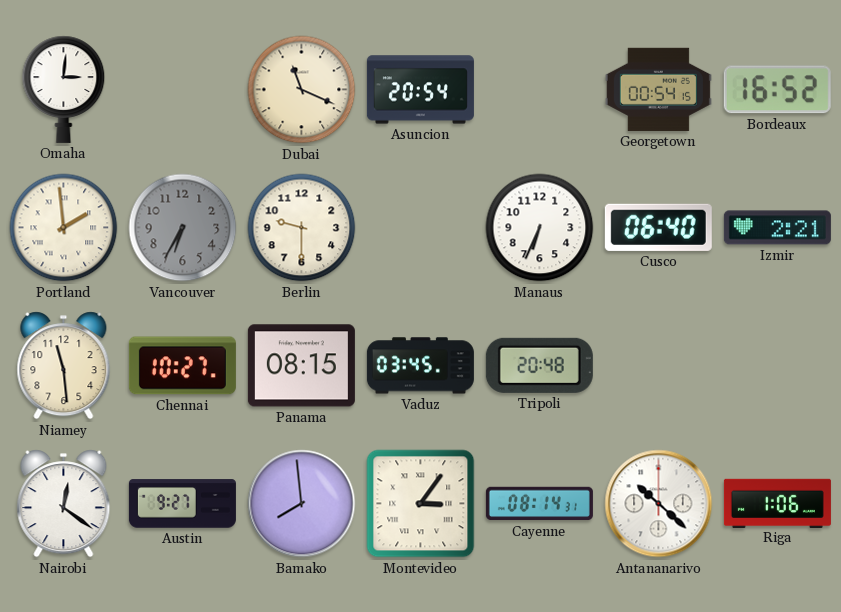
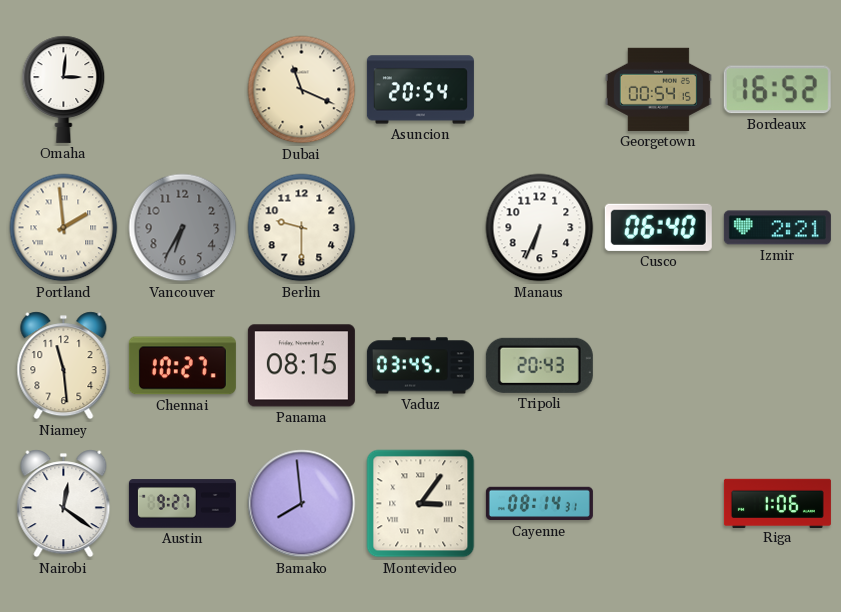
Tripoli: 20:48 -> 20:43
Antananarivo: 10:22 -> none
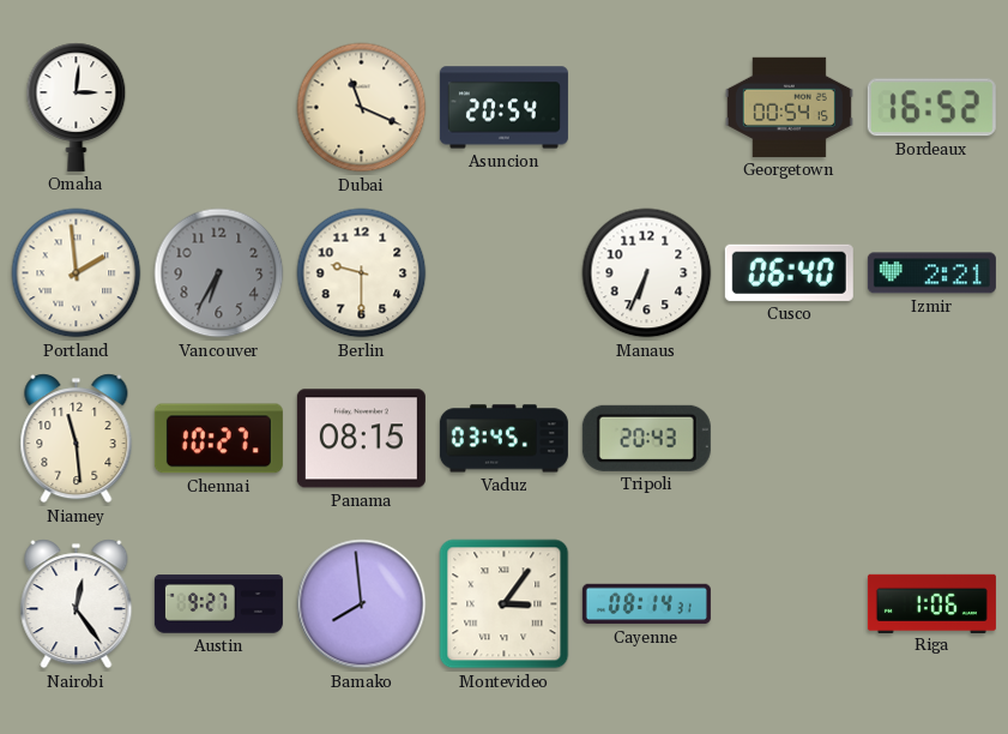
Nairobi: 12:21 -> 12:24
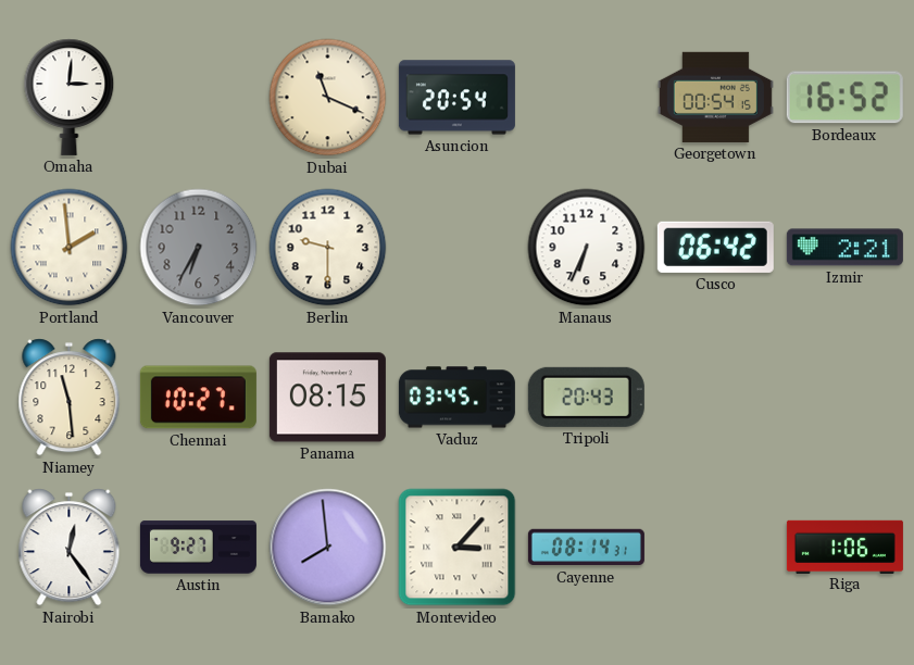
Cusco: 06:40 -> 06:42
Montevideo: 3:06 -> 3:07
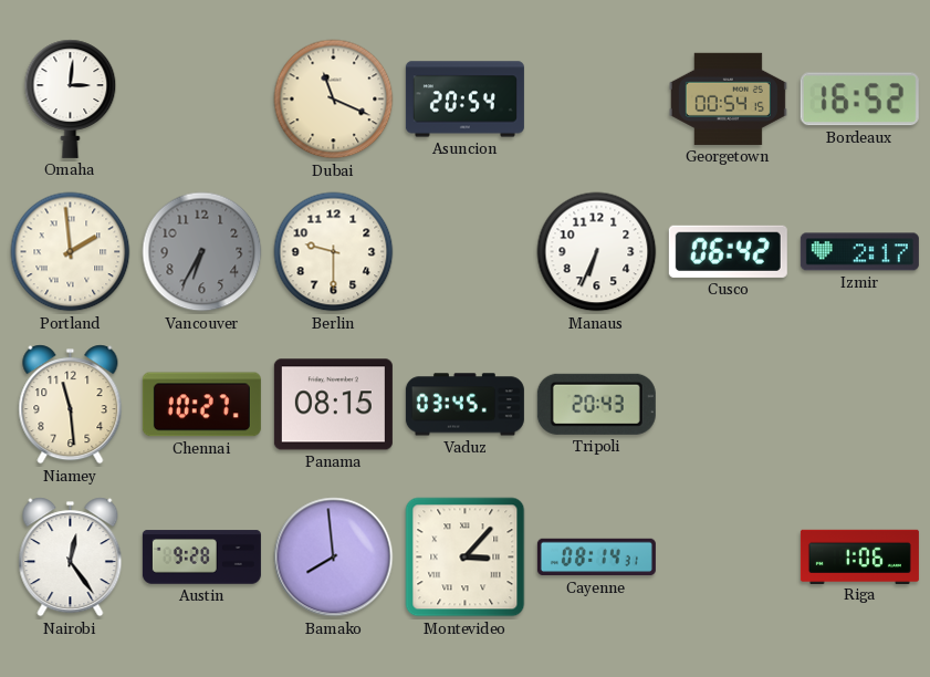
Izmir: 2:21 -> 2:17
Austin: 9:27 -> 9:28
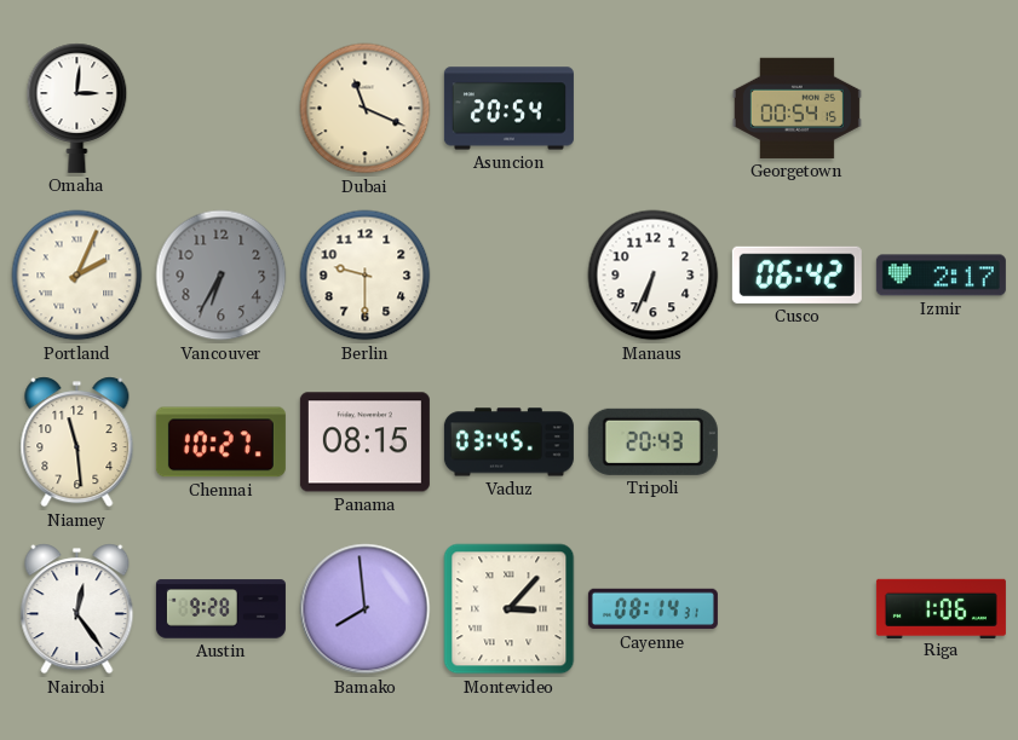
Bordeaux: 16:52 -> none
Portland: 1:59 -> 2:04
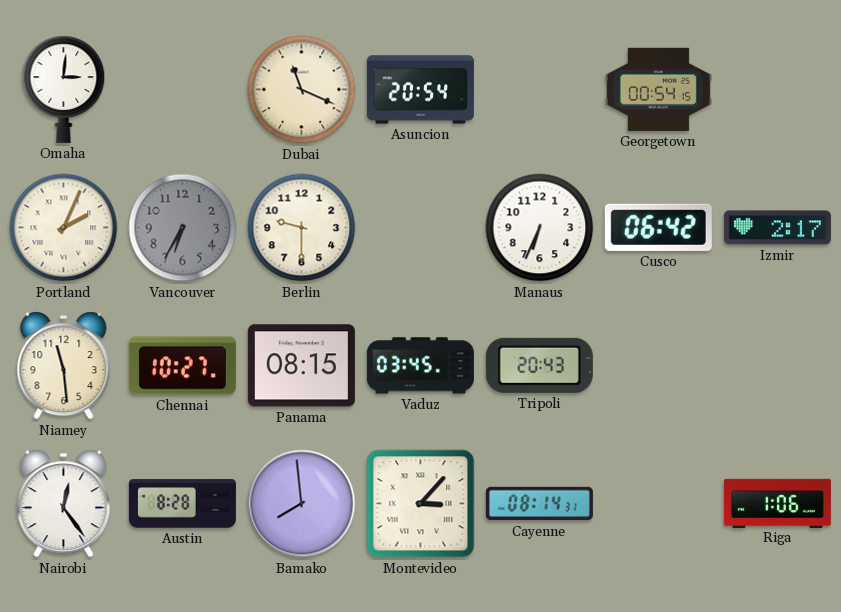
Austin: 9:28 -> 8:28
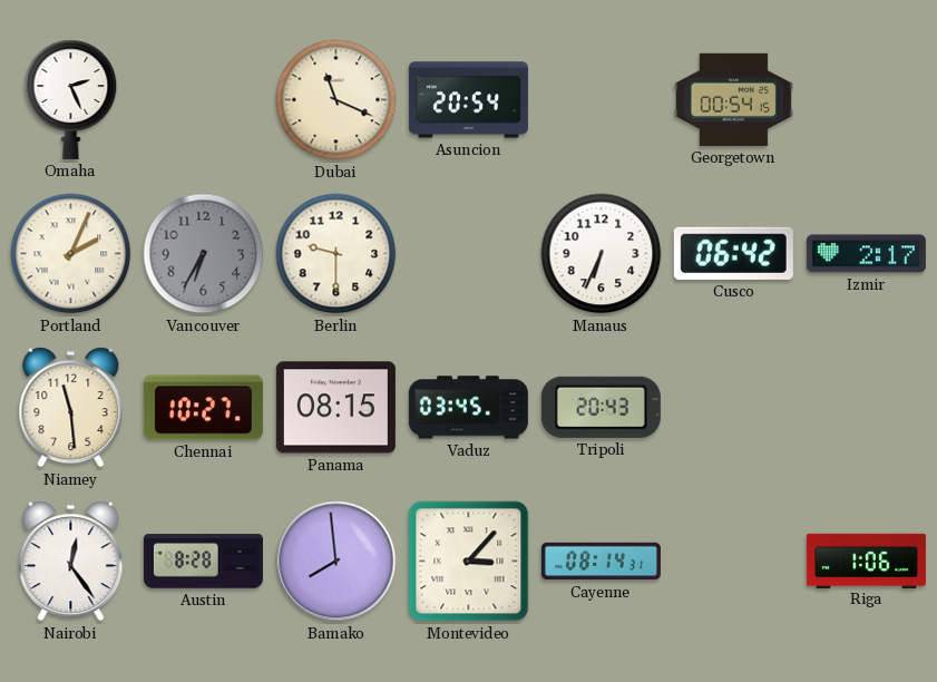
Omaha: 3:01 -> 2:26
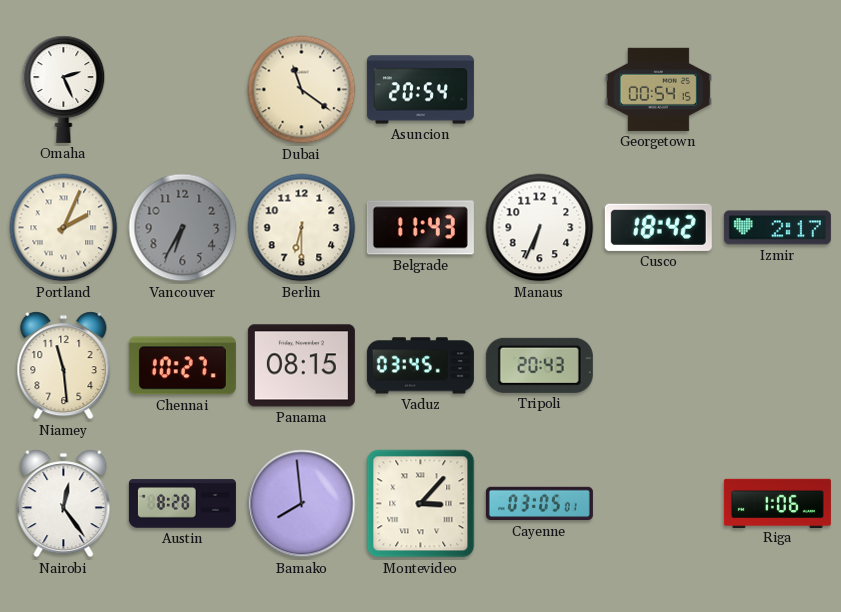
Dubai: 11:19 -> 11:21
Berlin: 9:30 -> 6:30
Belgrade: none -> 11:43
Cusco: 06:42 -> 18:42
Cayenne: 08:14 -> 03:05
